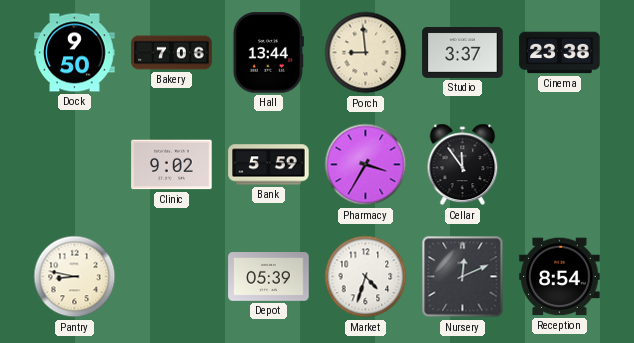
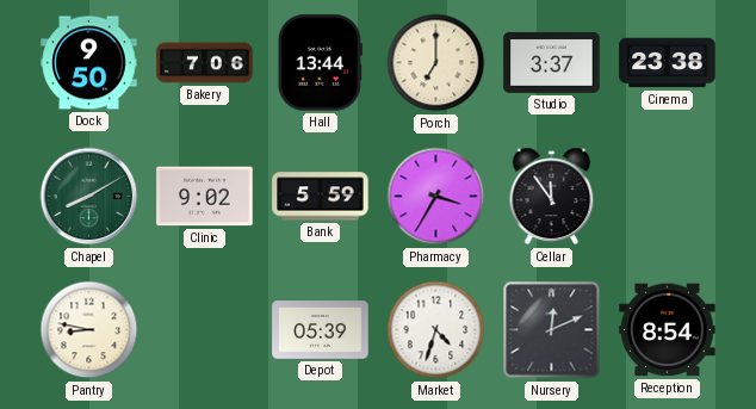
Porch: 8:59 -> 7:00
Chapel: none -> 8:10
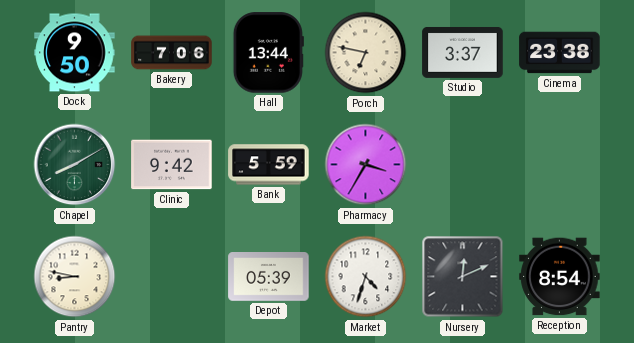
Porch: 7:00 -> 6:47
Clinic: 9:02 -> 9:42
Cellar: 11:54 -> none
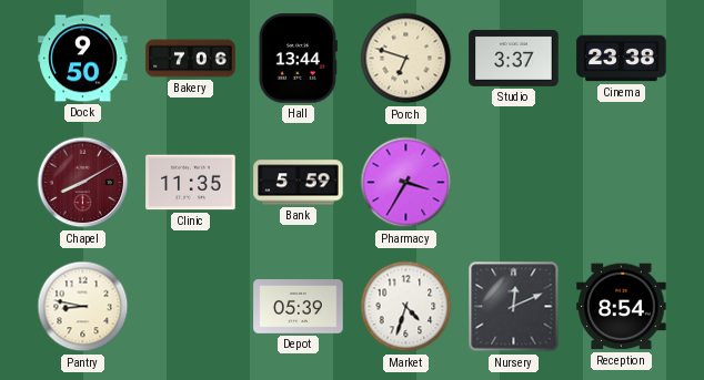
Porch: 6:47 -> 6:48
Chapel dial: green -> burgundy
Clinic: 9:42 -> 11:35
